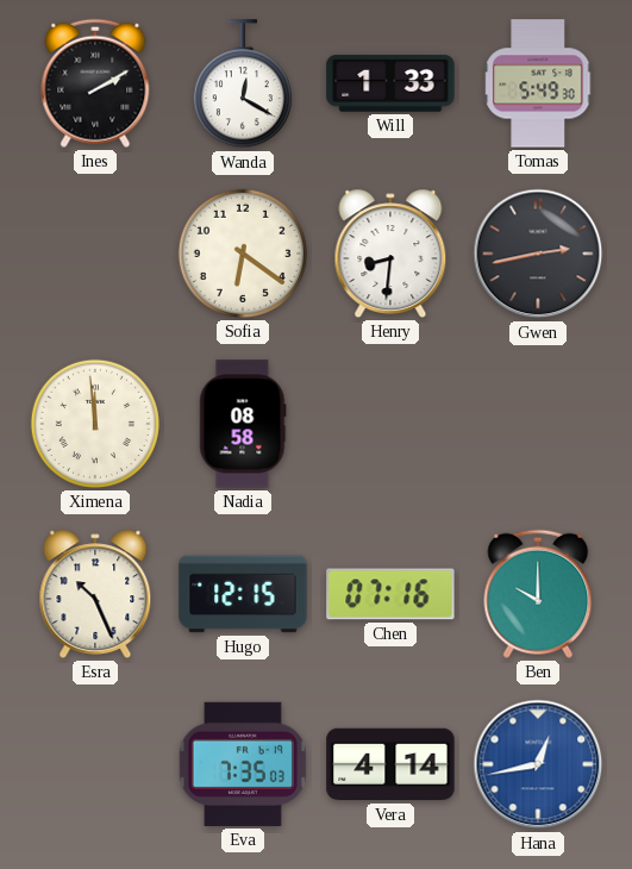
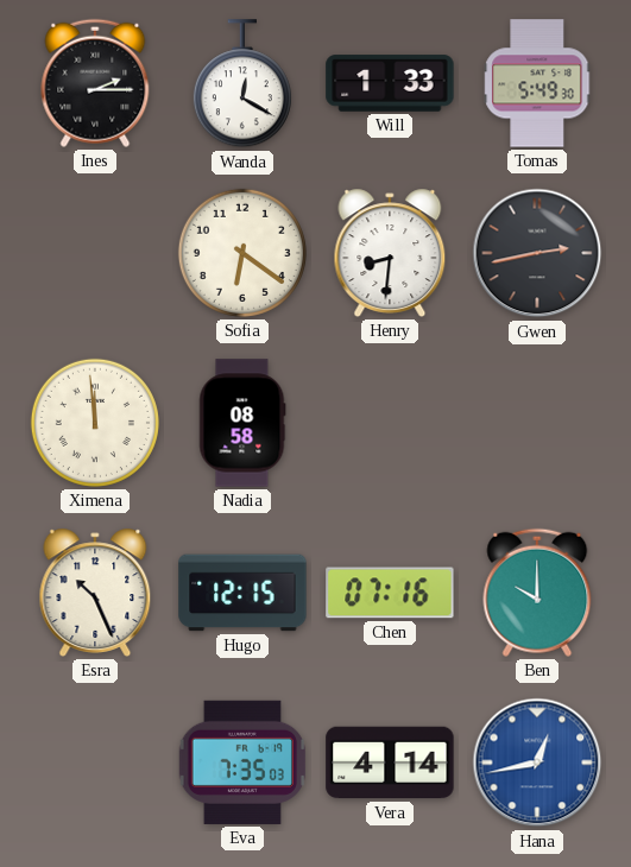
Ines: 2:10 -> 2:15
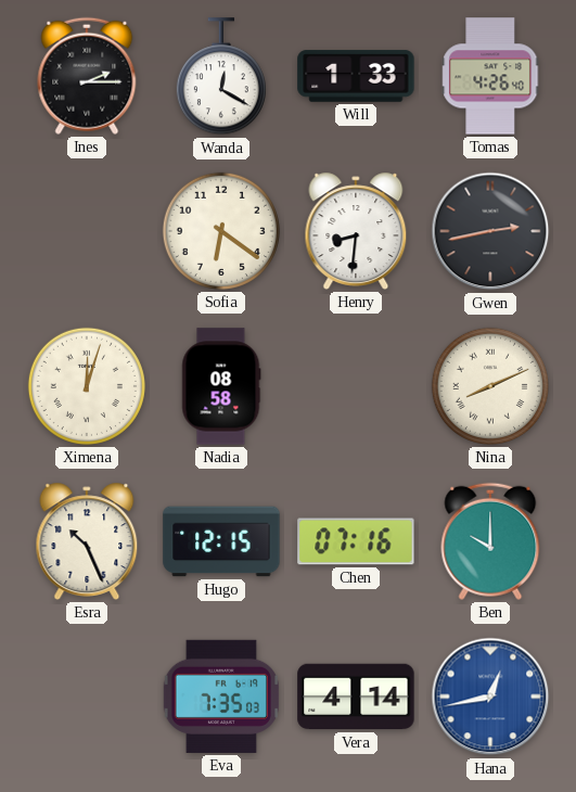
Tomas: 5:49 -> 4:26
Ximena: 11:59 -> 12:03
Nina: none -> 8:11
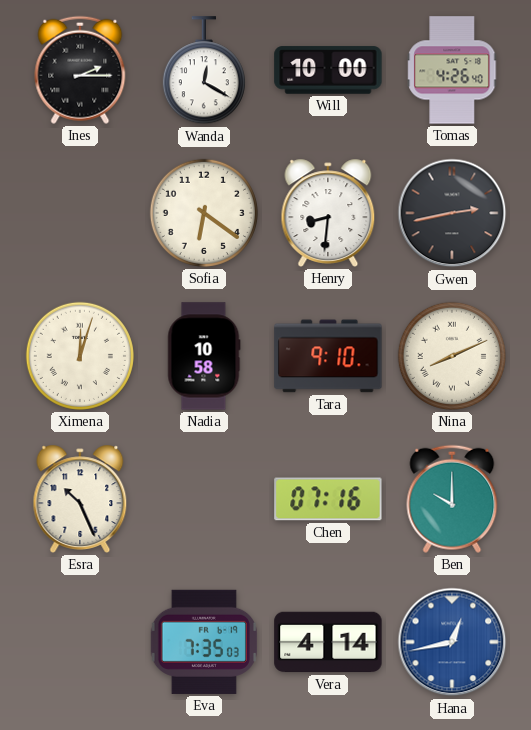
Will: 1:33 -> 10:00
Nadia: 08:58 -> 10:58
Tara: none -> 9:10
Hugo: 12:15 -> none
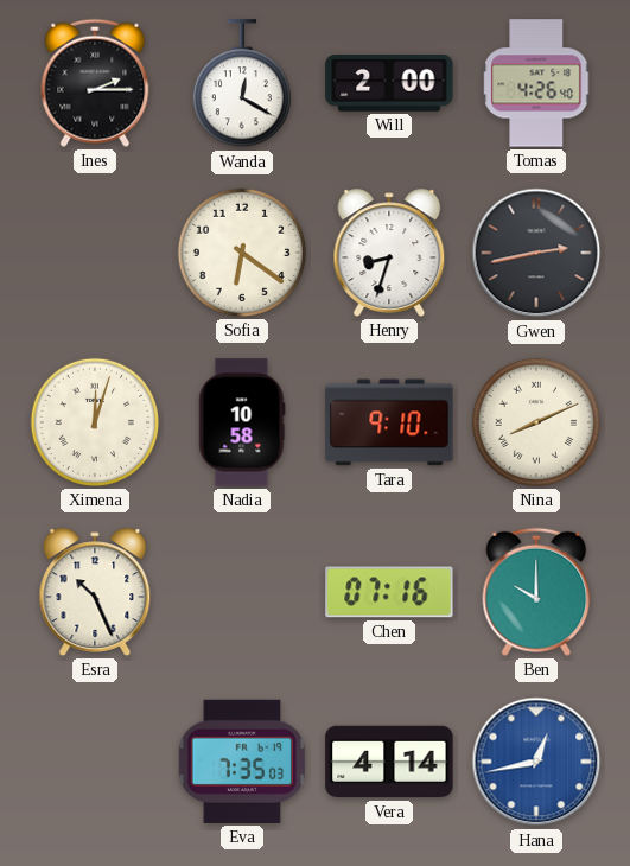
Will: 10:00 -> 2:00
Henry: 8:31 -> 8:33
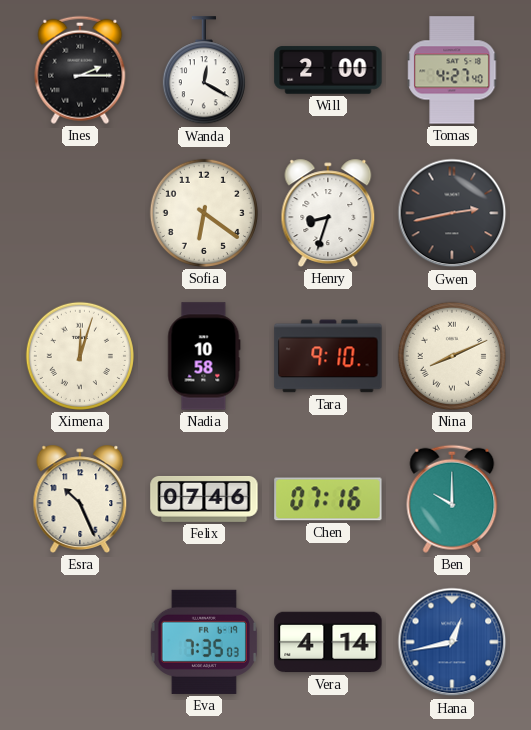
Tomas: 4:26 -> 4:27
Felix: none -> 07:46
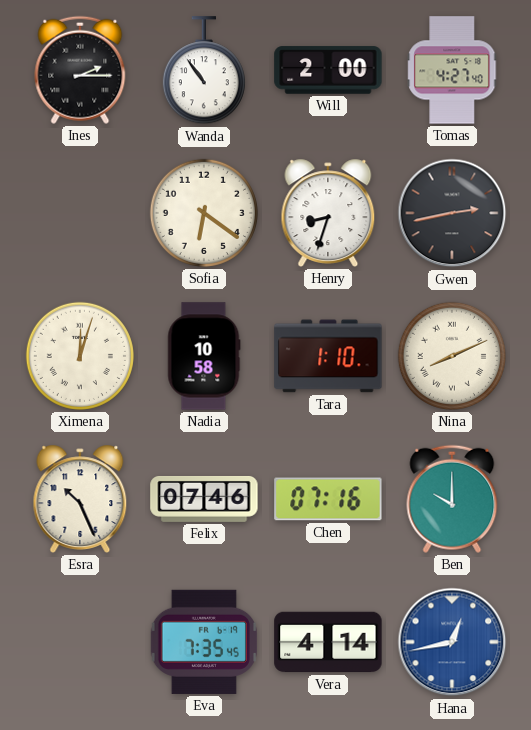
Wanda: 12:20 -> 10:54
Tara: 9:10 -> 1:10
Eva: 7:35:03 -> 7:35:45
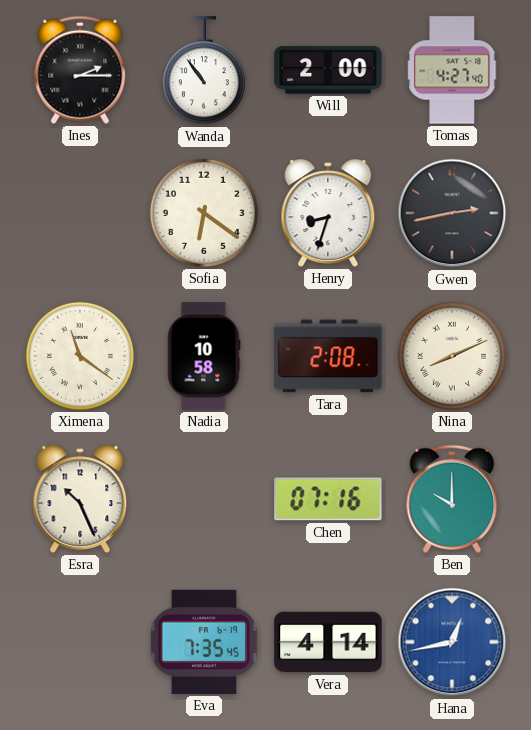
Ximena: 12:03 -> 11:21
Tara: 1:10 -> 2:08
Felix: 07:46 -> none
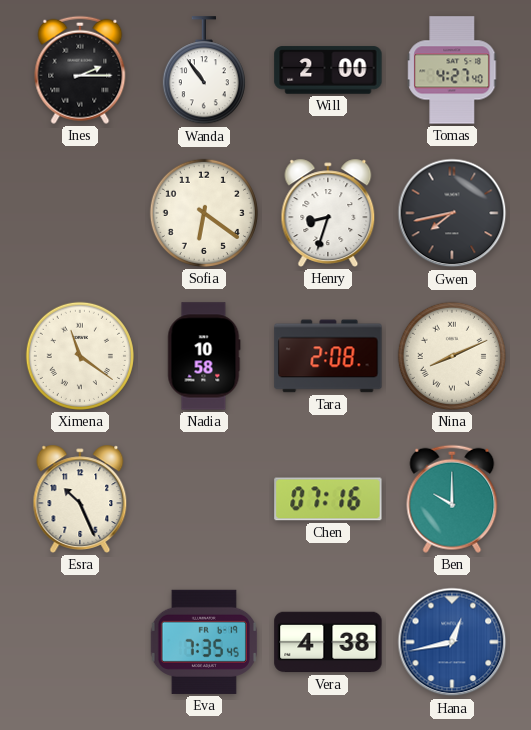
Gwen: 2:43 -> 7:43
Vera: 4:14 -> 4:38
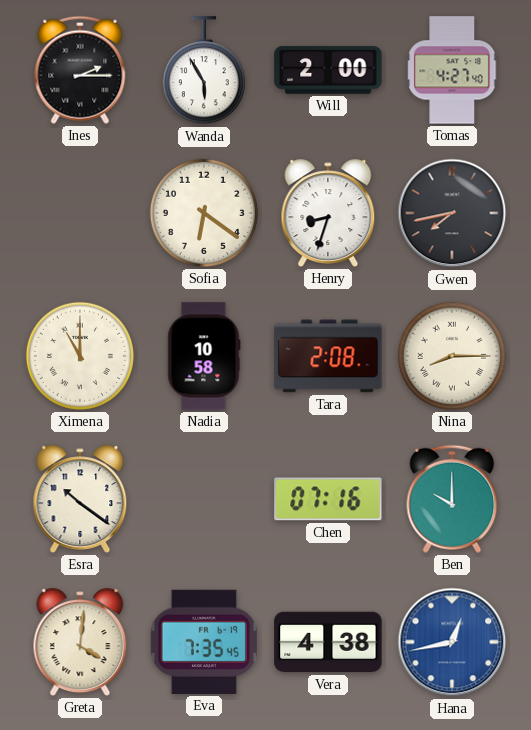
Wanda: 10:54 -> 5:55
Ximena: 11:21 -> 11:00
Nina: 8:11 -> 8:15
Esra: 10:26 -> 10:21
Greta: none -> 4:01
